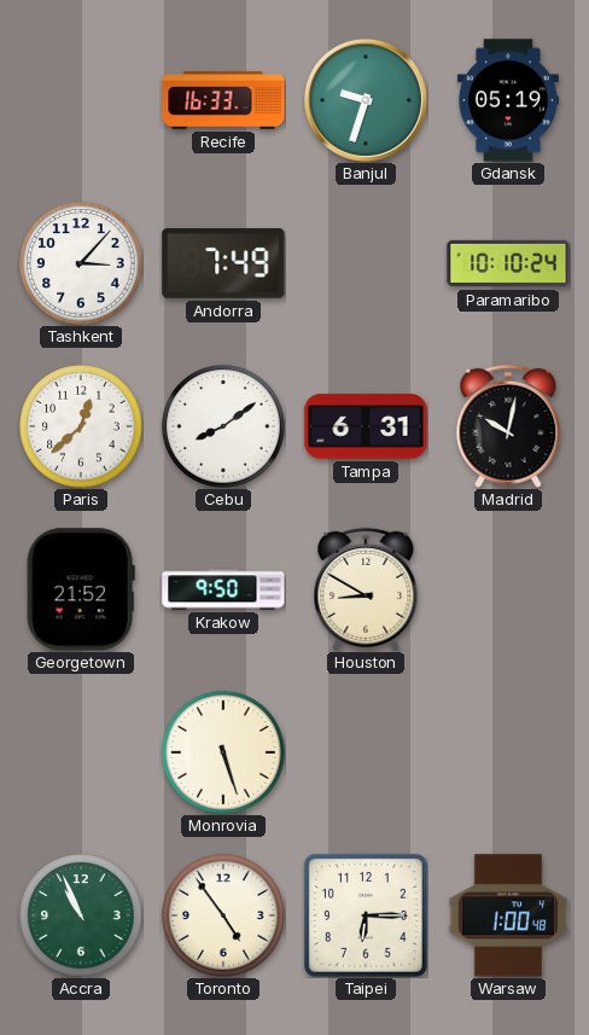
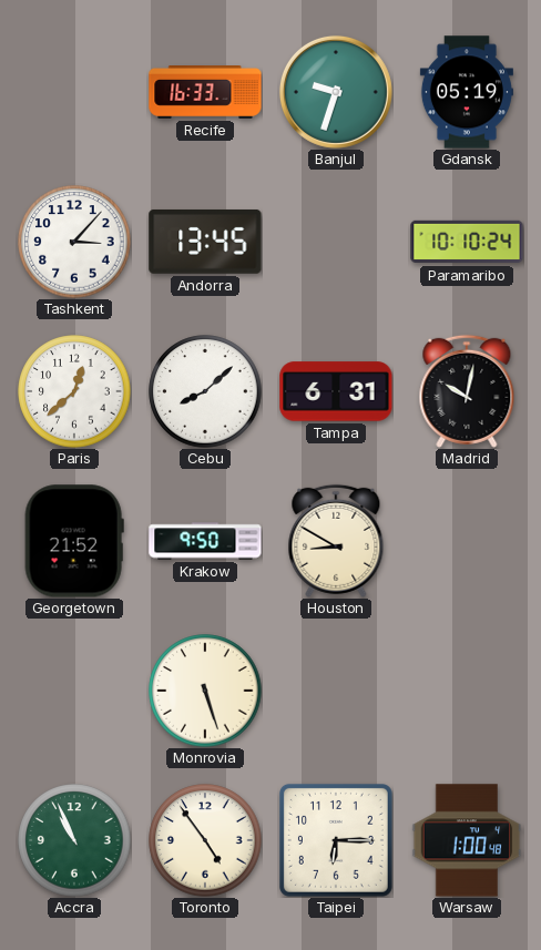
Andorra: 7:49 -> 13:45
Cebu: 8:09 -> 8:08
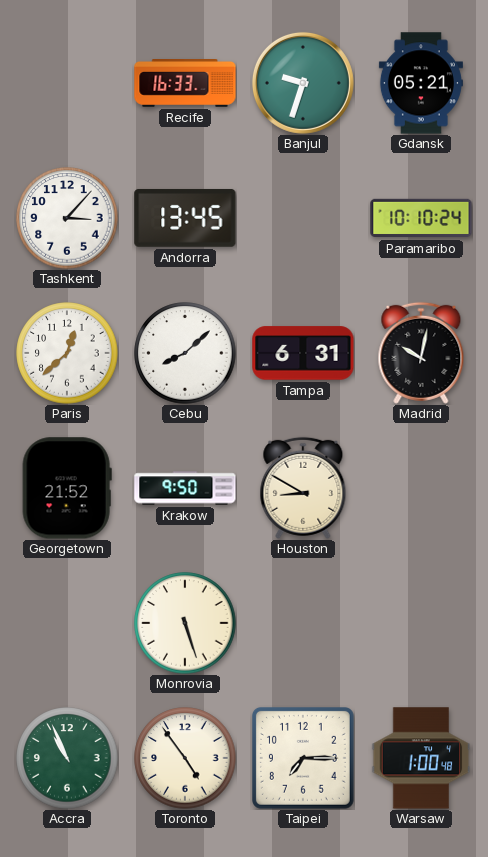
Gdansk: 05:19 -> 05:21
Taipei: 6:15 -> 7:15
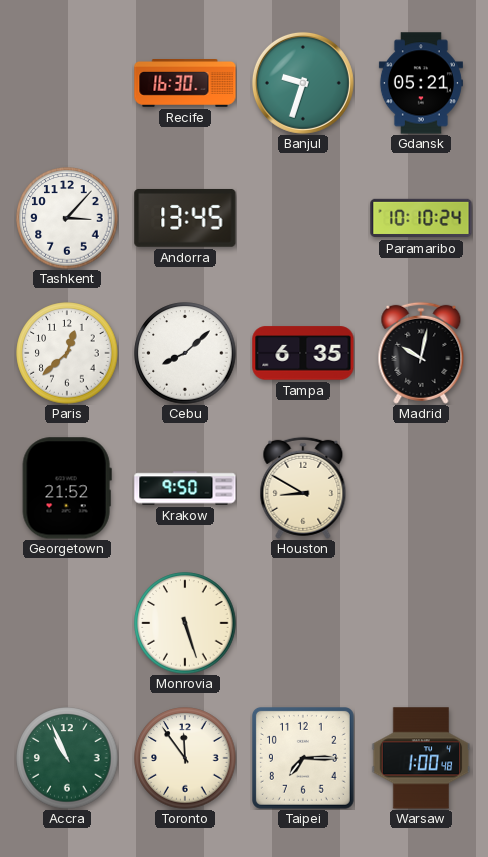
Recife: 16:33 -> 16:30
Tampa: 6:31 -> 6:35
Toronto: 4:54 -> 11:54
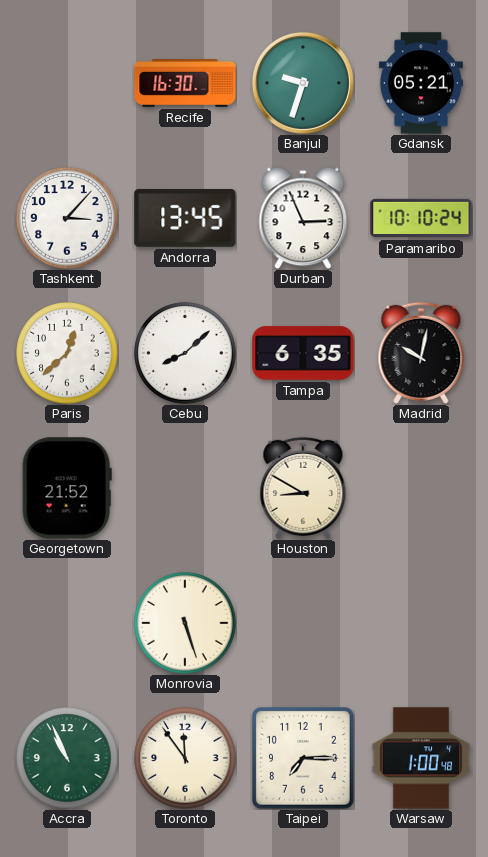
Durban: none -> 2:56
Krakow: 9:50 -> none
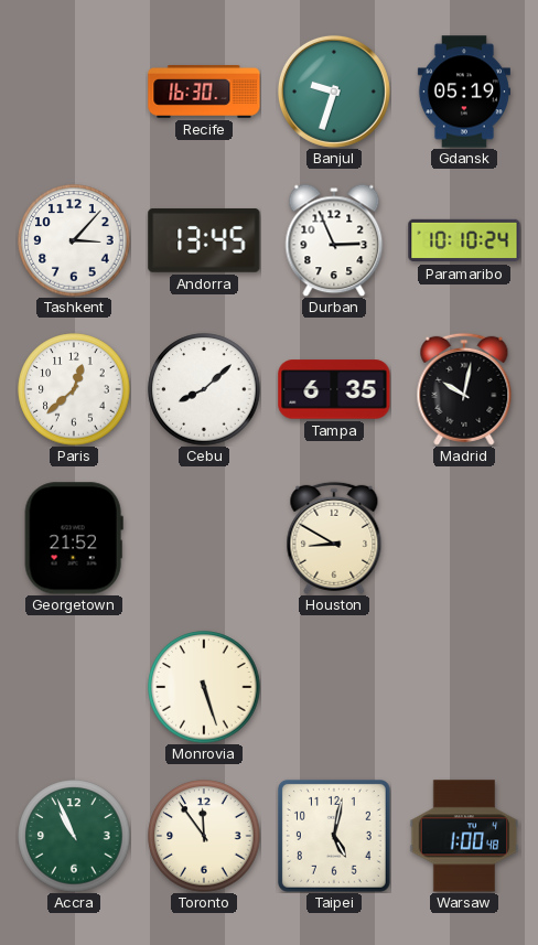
Gdansk: 05:21 -> 05:19
Taipei: 7:15 -> 5:02
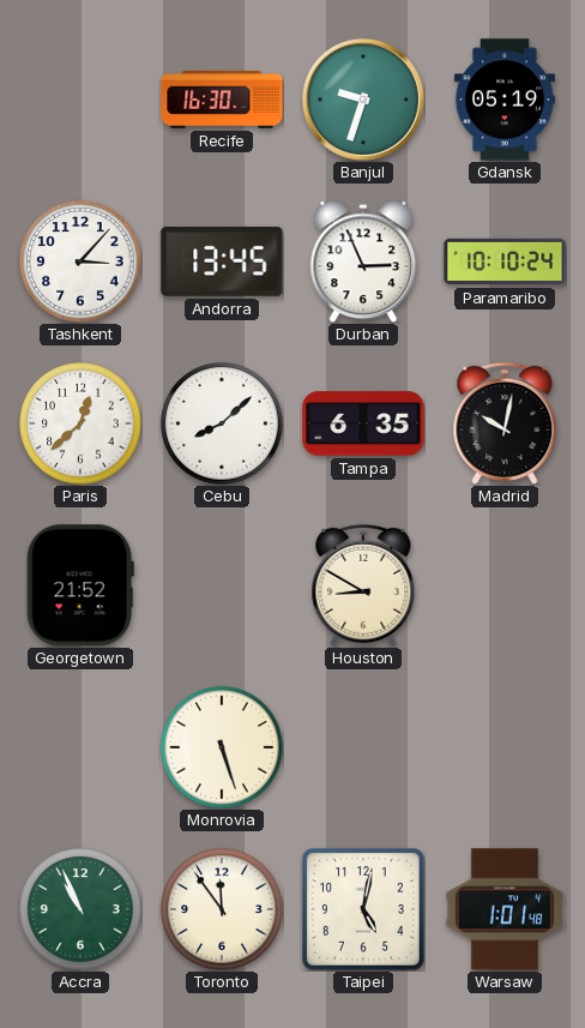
Warsaw: 1:00 -> 1:01
